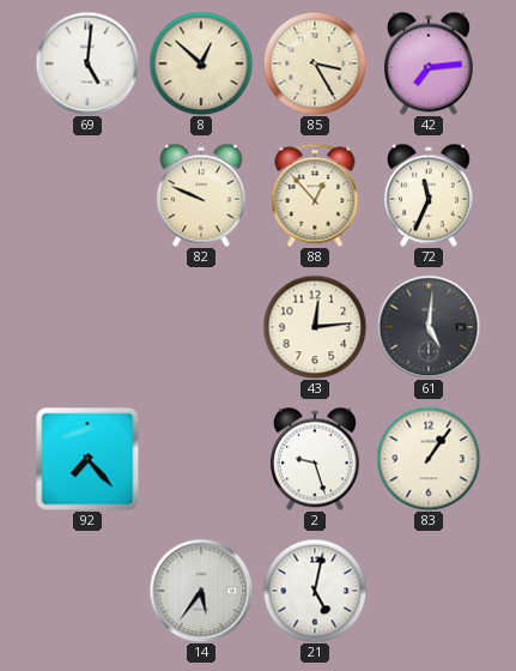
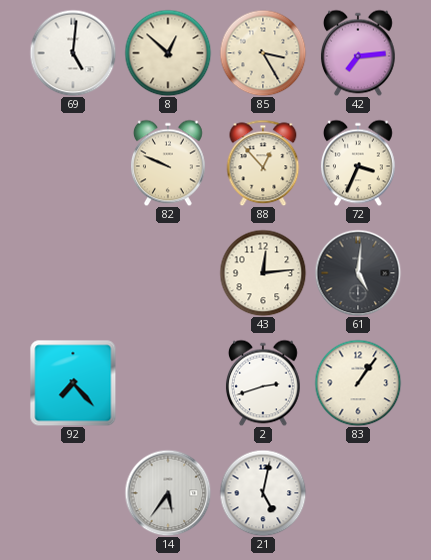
72: 11:34 -> 3:34
2: 9:27 -> 2:42
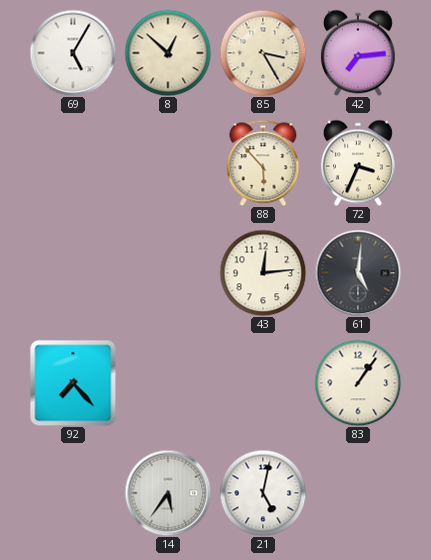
69: 5:01 -> 5:05
82: 9:49 -> none
88: 12:53 -> 5:53
2: 2:42 -> none
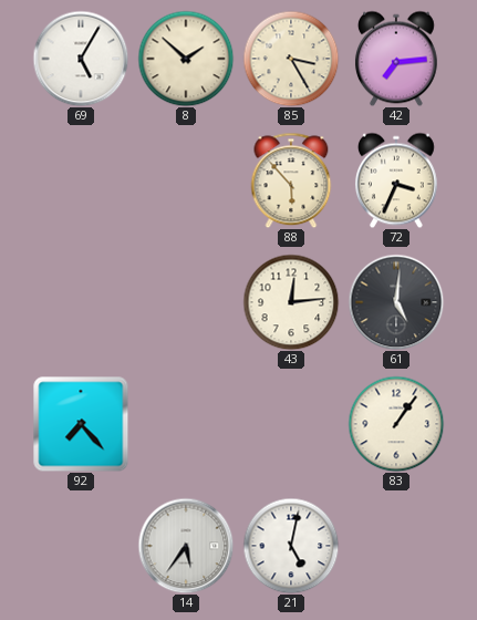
8: 12:52 -> 1:52
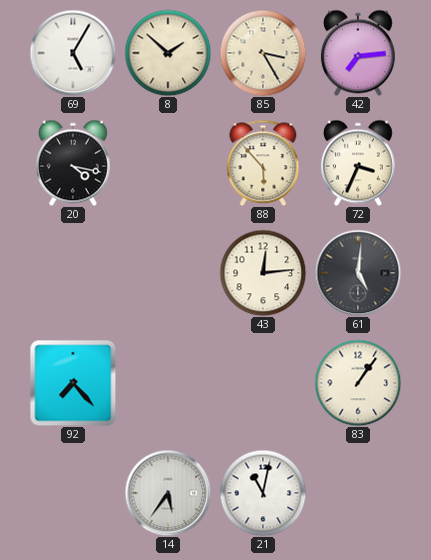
20: none -> 4:17
21: 5:02 -> 11:02
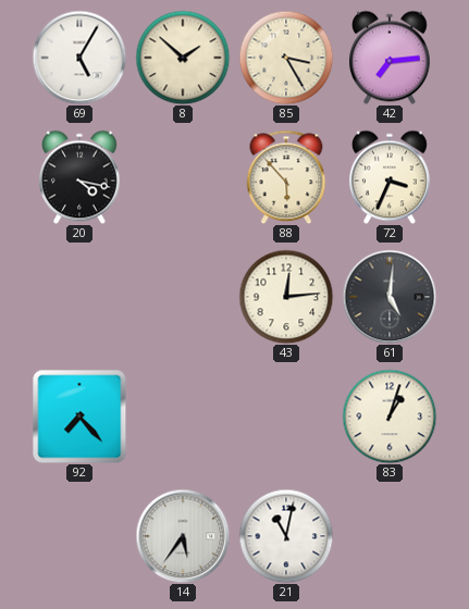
83: 1:06 -> 1:03
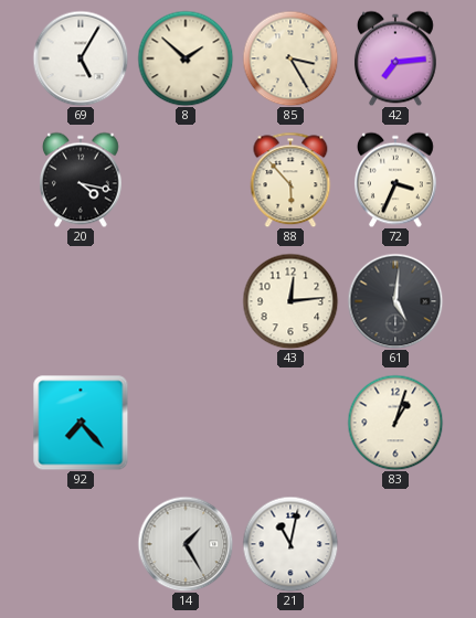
14: 5:36 -> 1:25
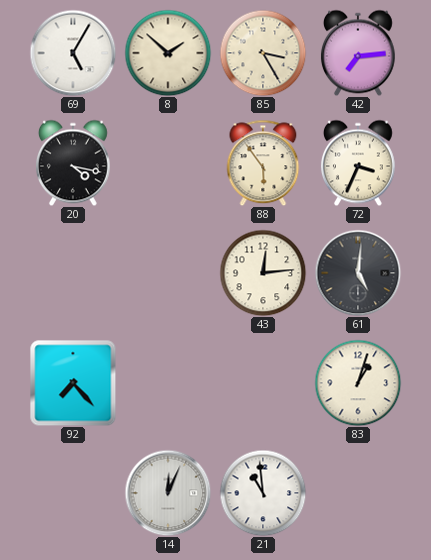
88: 5:53 -> 5:54
14: 1:25 -> 12:04
21: 11:02 -> 10:59
